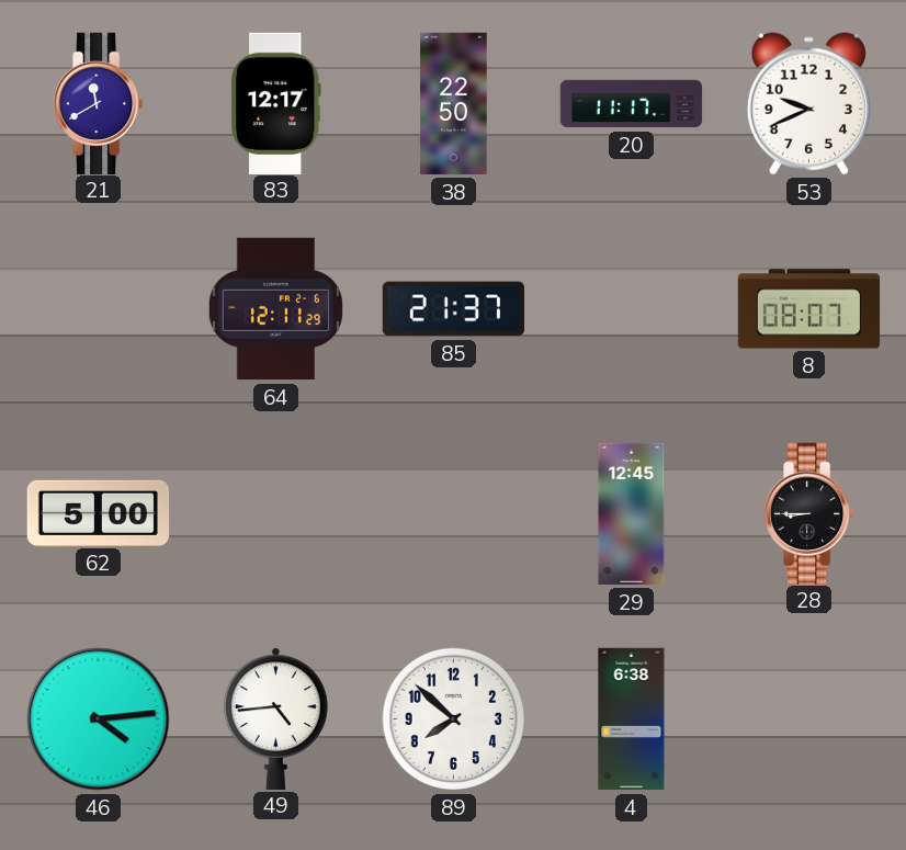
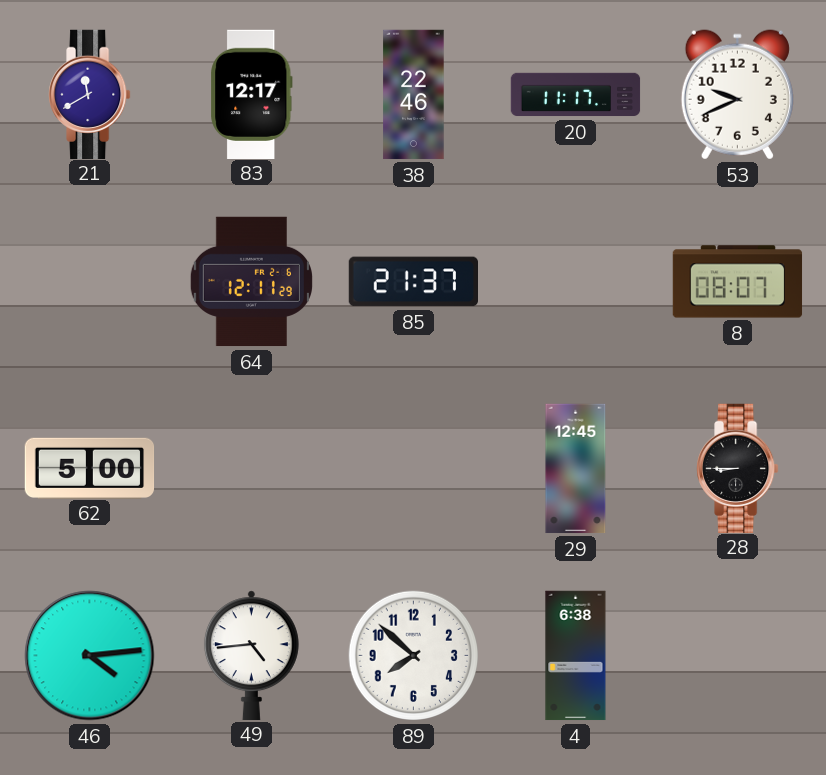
38: 22:50 -> 22:46
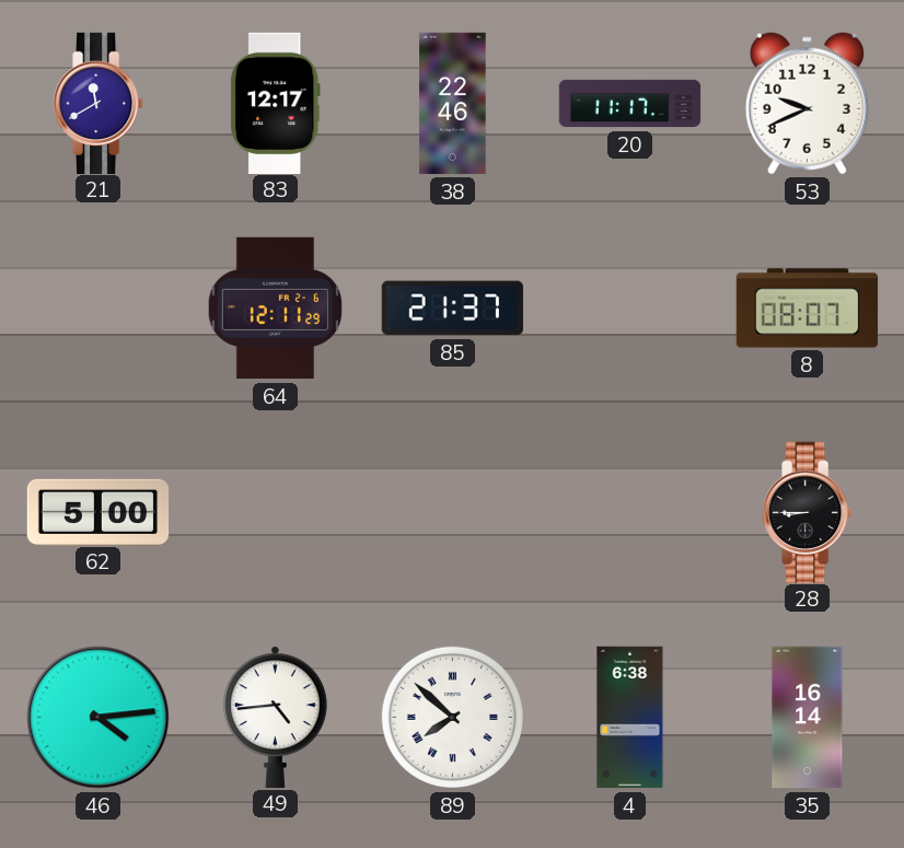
29: 12:45 -> none
89 numerals: Arabic -> Roman
35: none -> 16:14
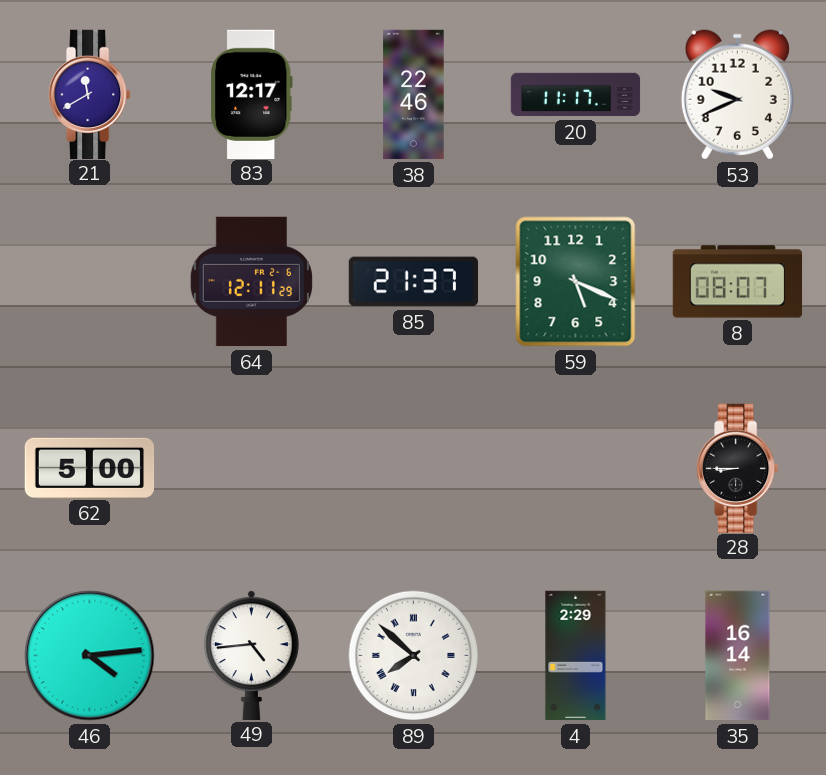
59: none -> 5:19
4: 6:38 -> 2:29
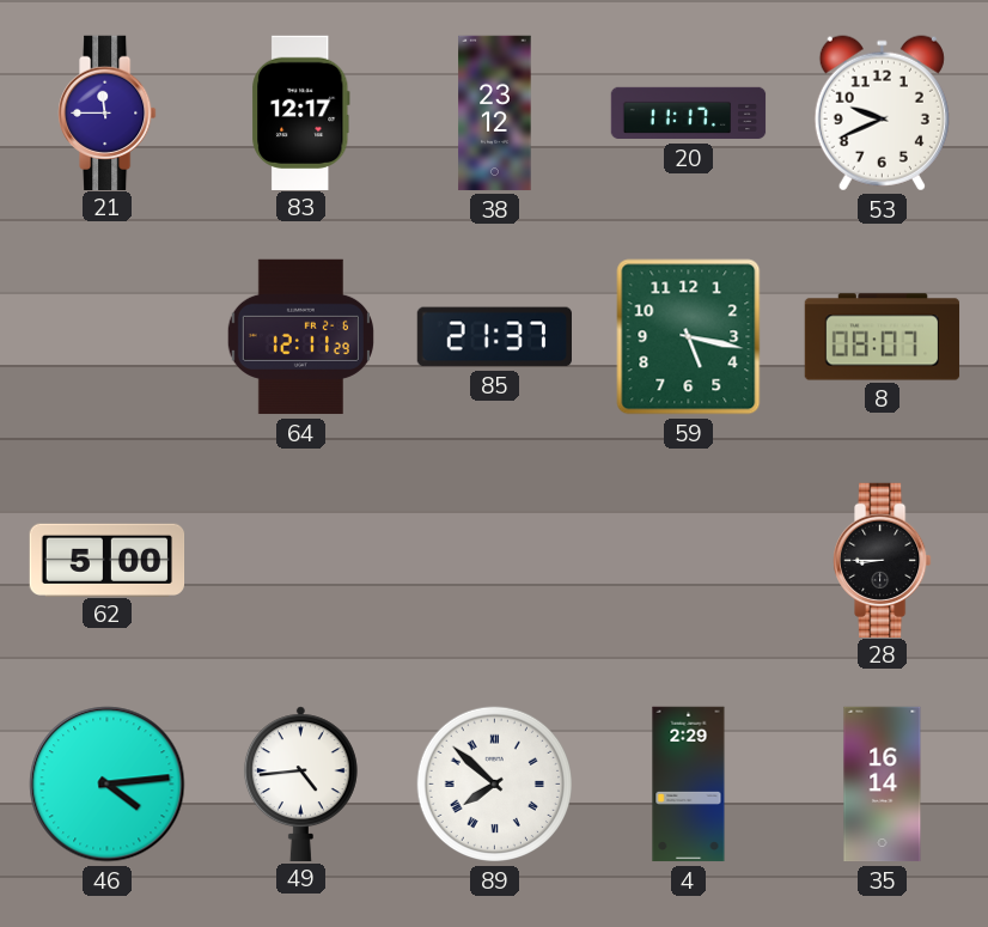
21: 11:40 -> 11:45
38: 22:46 -> 23:12
59: 5:19 -> 5:17
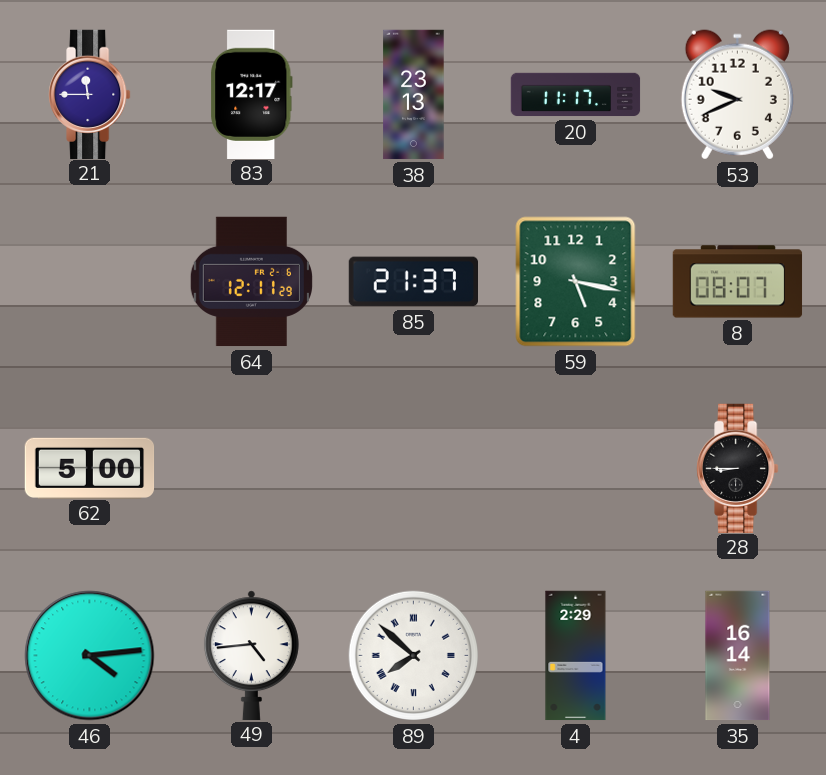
38: 23:12 -> 23:13
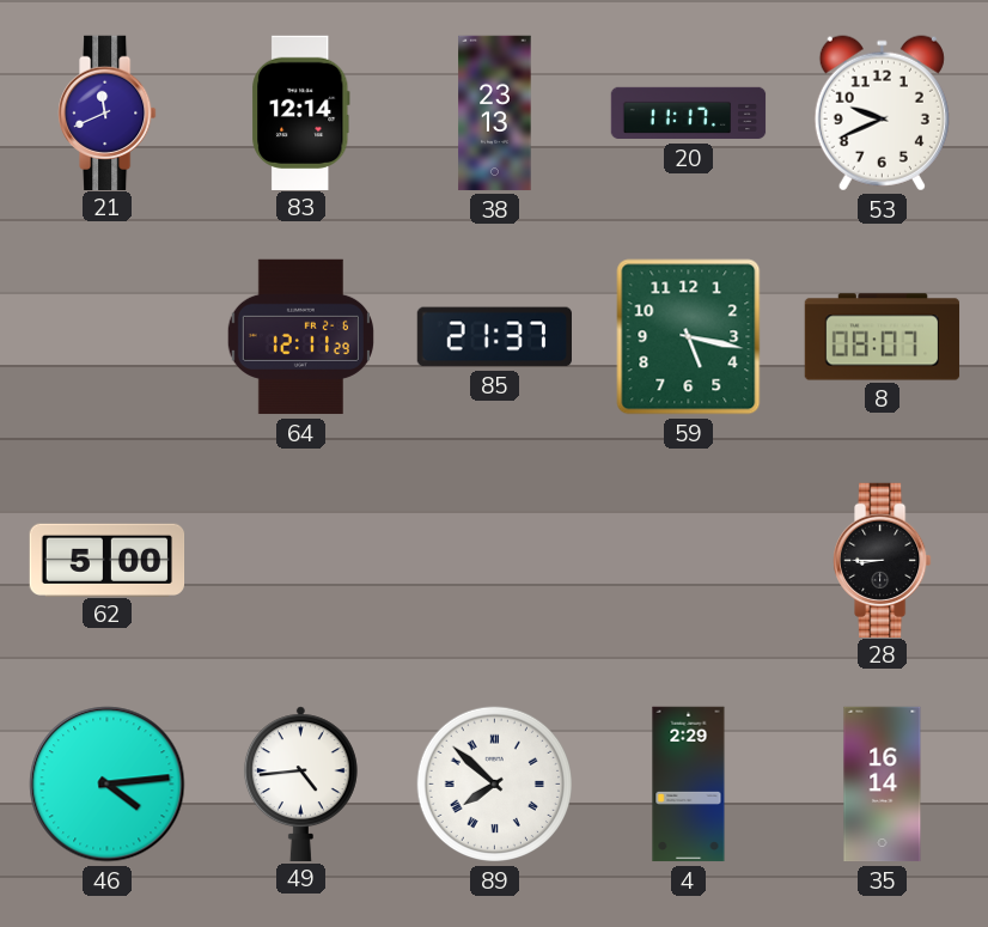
21: 11:45 -> 11:41
83: 12:17 -> 12:14
